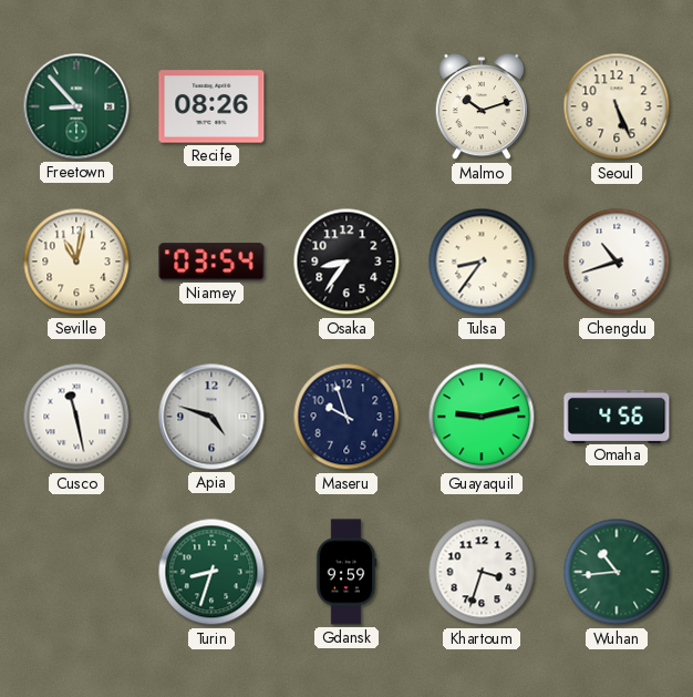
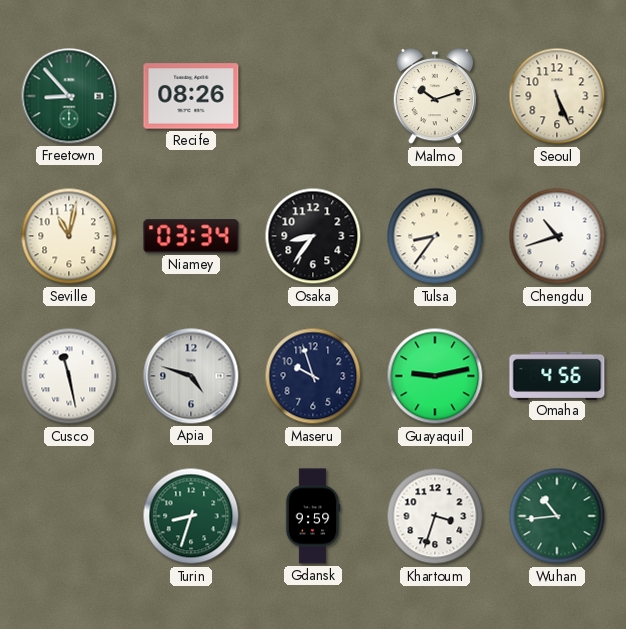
Niamey: 03:54 -> 03:34
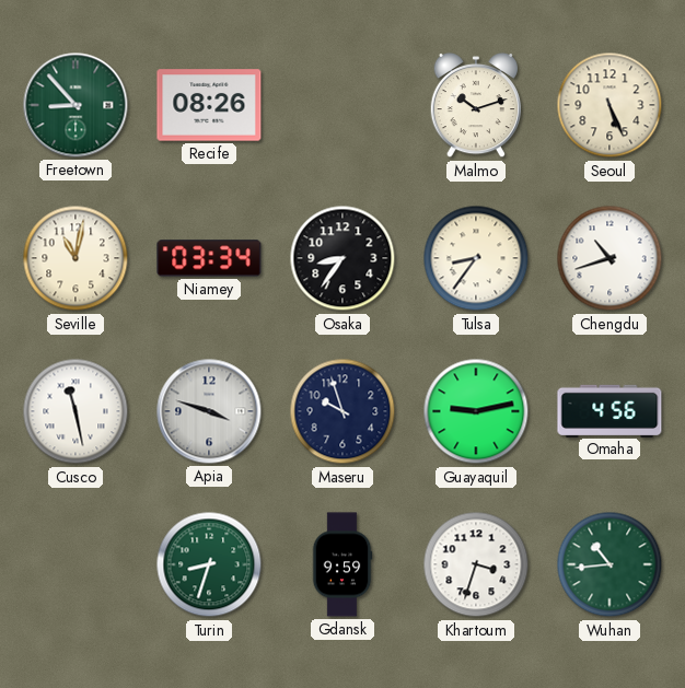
Apia: 4:48 -> 3:48
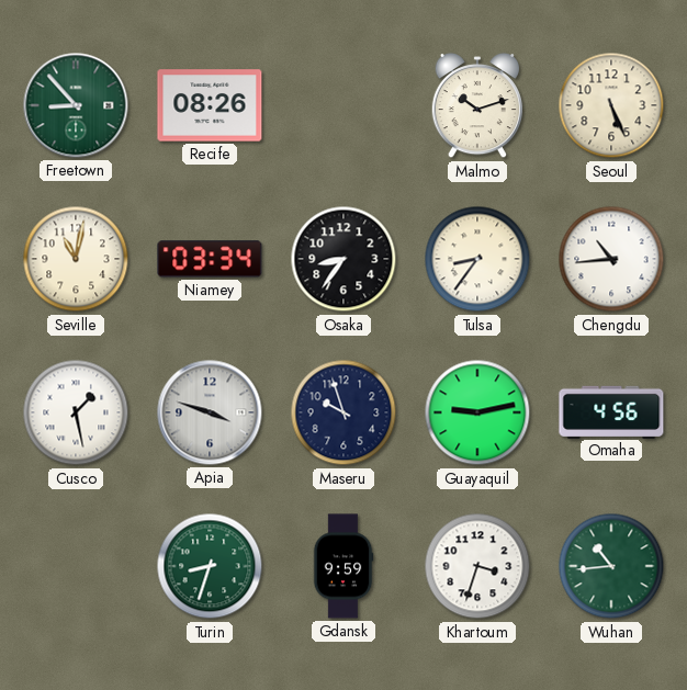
Chengdu: 10:42 -> 10:44
Cusco: 11:28 -> 1:28
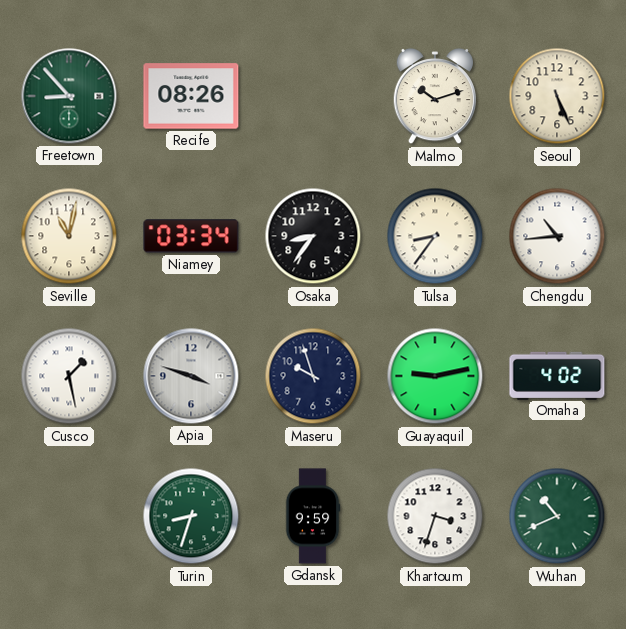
Omaha: 4:56 -> 4:02
Wuhan: 10:44 -> 10:41
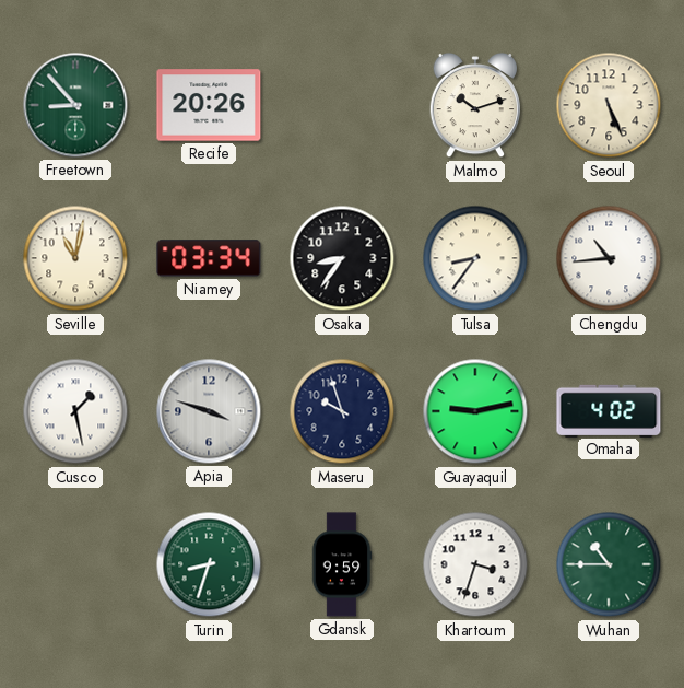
Recife: 08:26 -> 20:26
Wuhan: 10:41 -> 10:45
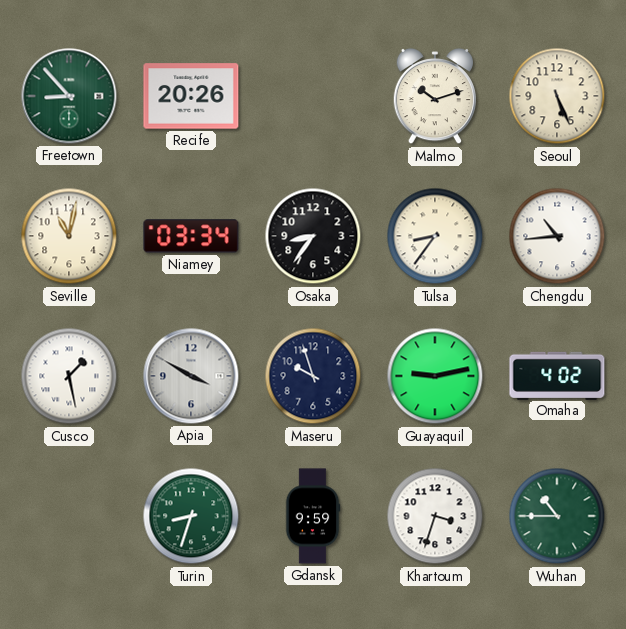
Apia: 3:48 -> 3:50
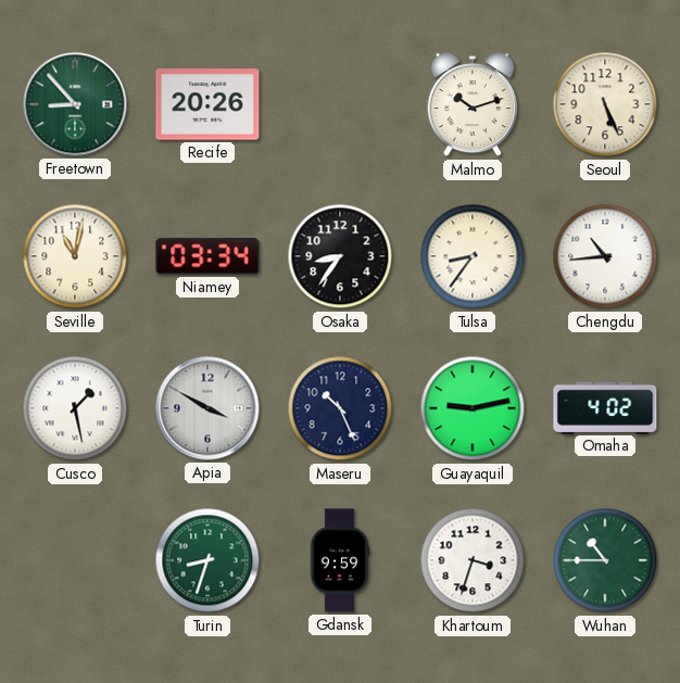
Maseru: 9:57 -> 10:26
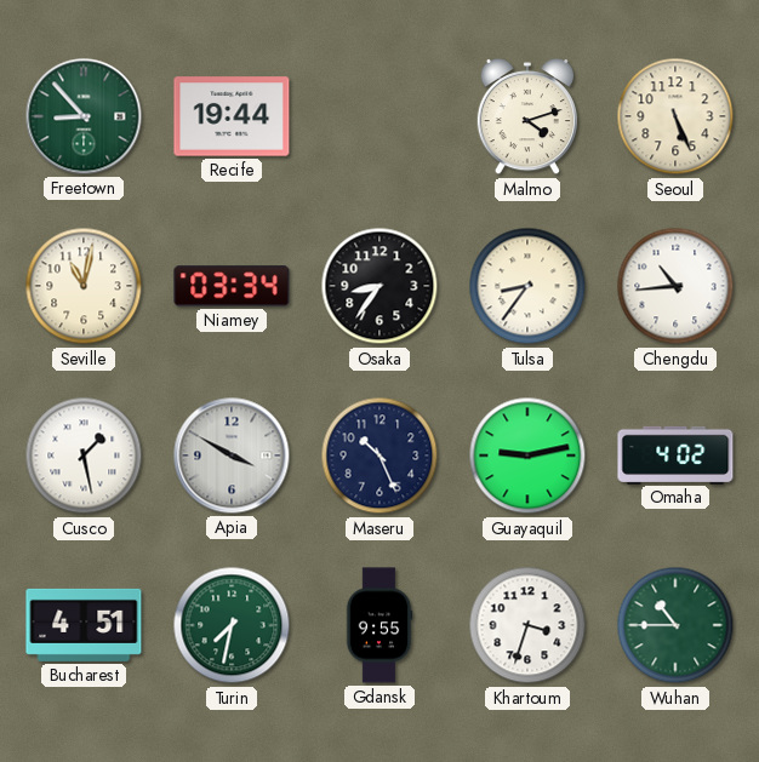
Recife: 20:26 -> 19:44
Malmo: 10:12 -> 4:12
Bucharest: none -> 4:51
Turin: 8:33 -> 7:32
Gdansk: 9:59 -> 9:55
